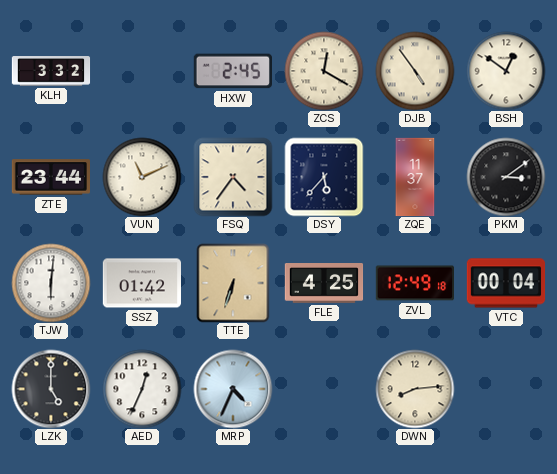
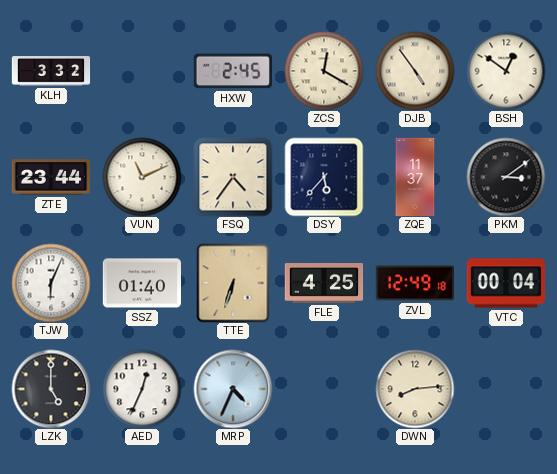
TJW: 6:01 -> 6:04
SSZ: 01:42 -> 01:40
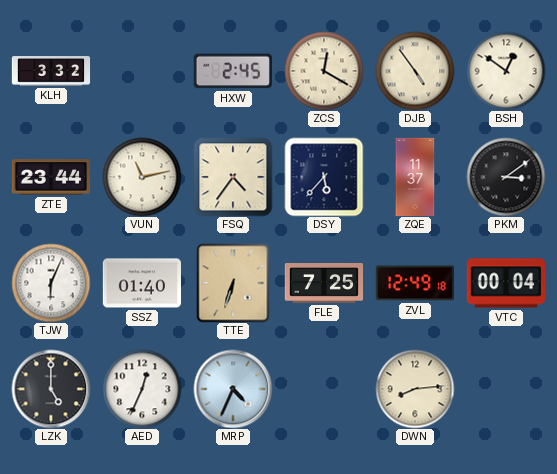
VUN: 11:11 -> 11:13
FLE: 4:25 -> 7:25
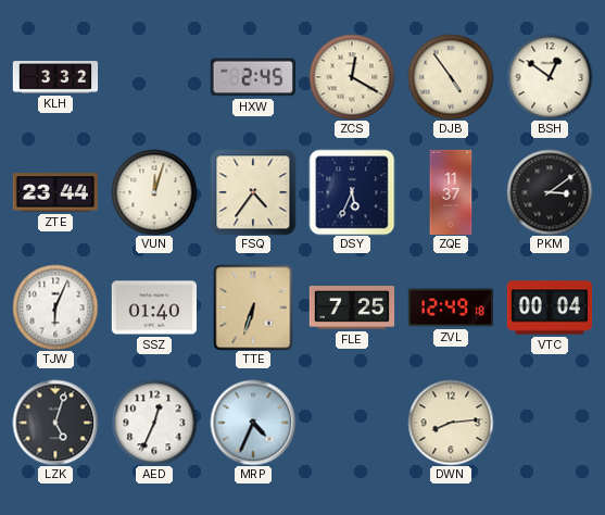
VUN: 11:13 -> 12:03
DSY: 5:37 -> 5:34
LZK: 5:00 -> 5:03
